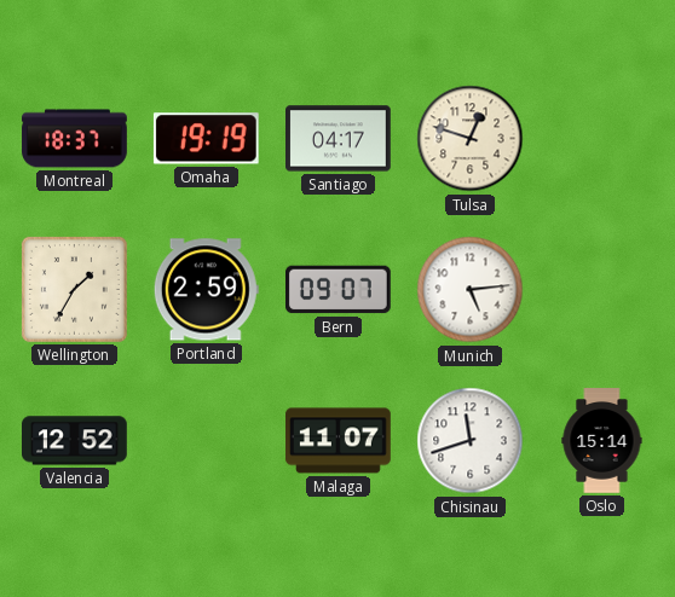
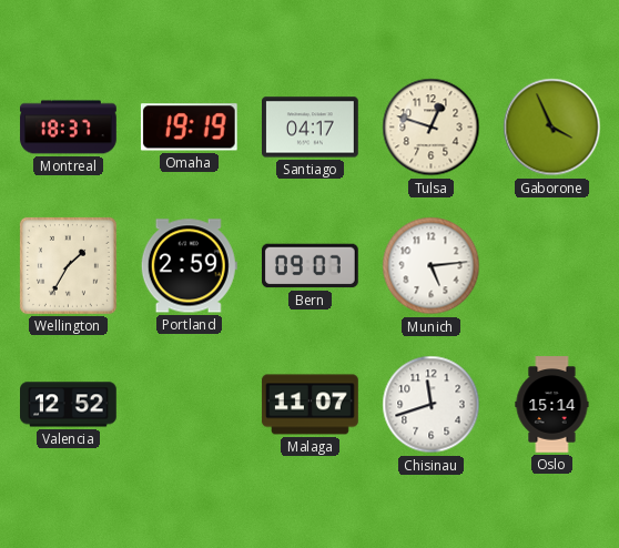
Gaborone: none -> 3:56
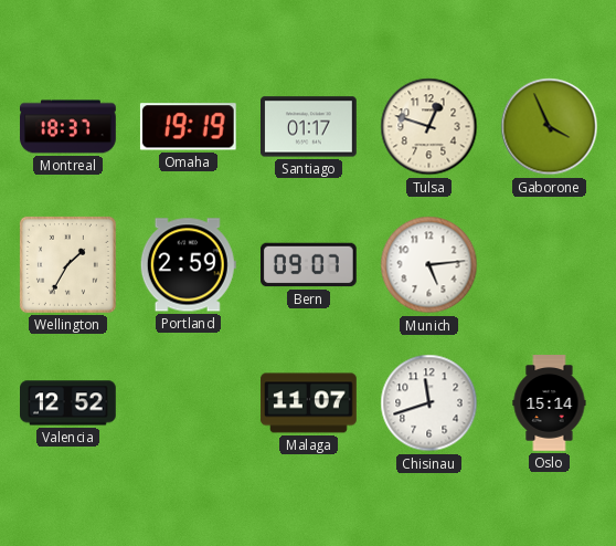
Santiago: 04:17 -> 01:17
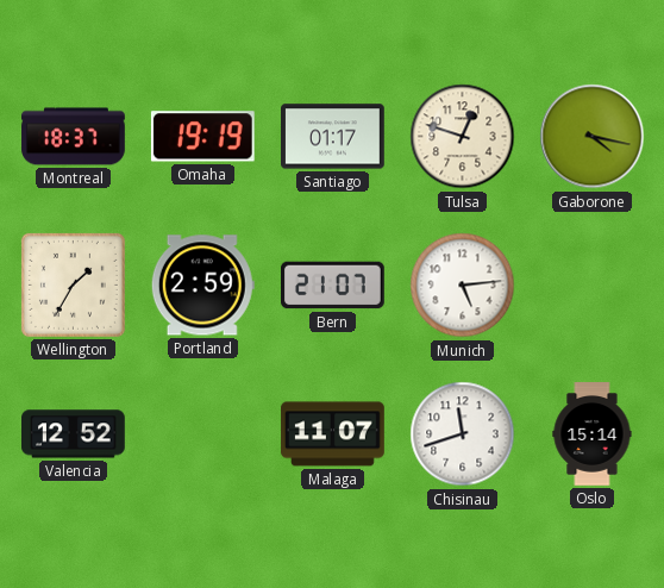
Gaborone: 3:56 -> 4:17
Bern: 09:07 -> 21:07
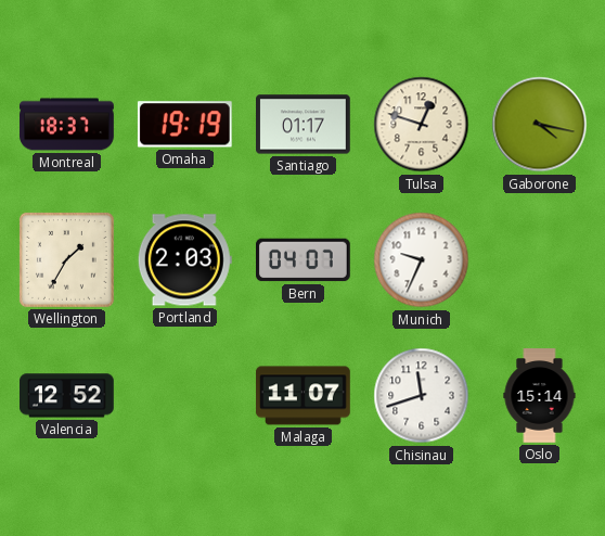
Portland: 2:59 -> 2:03
Bern: 21:07 -> 04:07
Munich: 5:14 -> 9:34
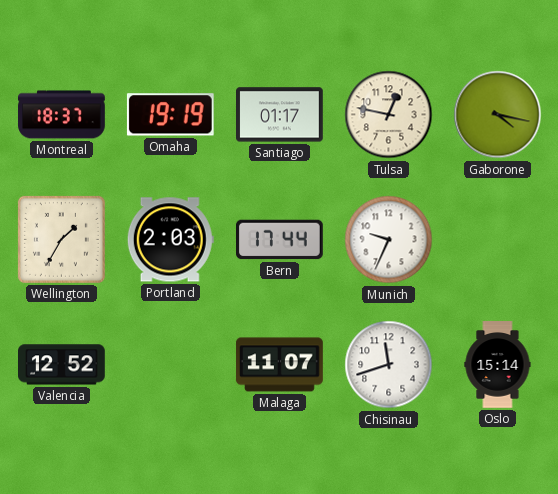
Tulsa: 12:48 -> 12:47
Bern: 04:07 -> 17:44
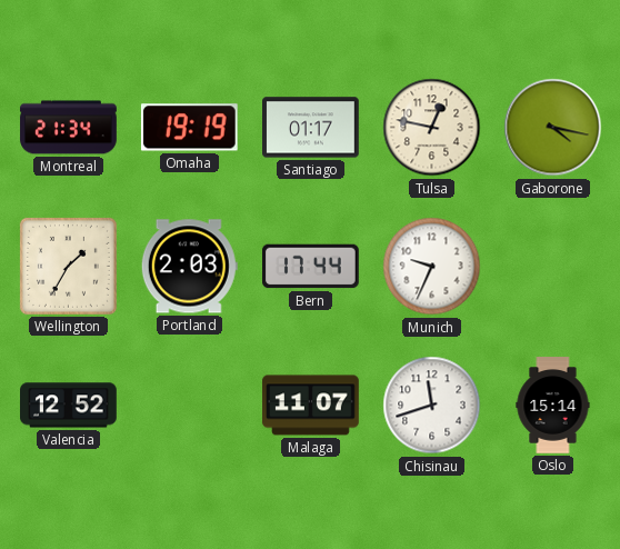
Montreal: 18:37 -> 21:34
